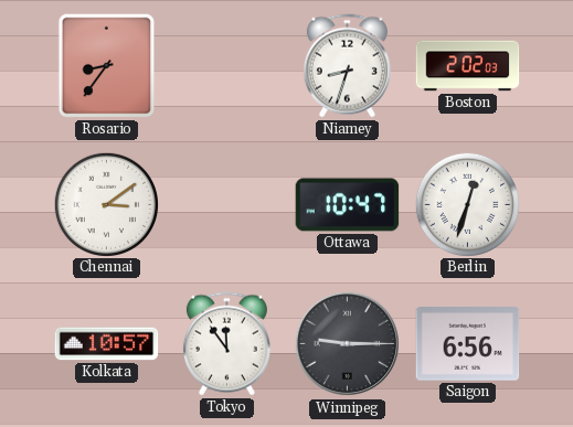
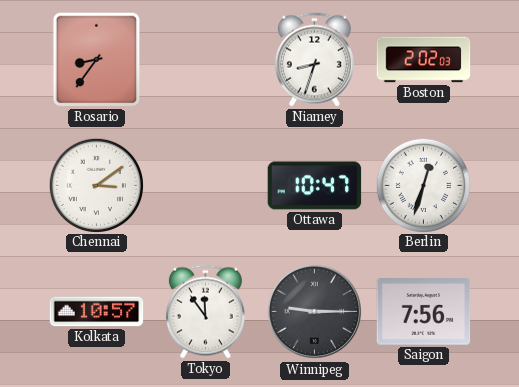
Saigon: 6:56 -> 7:56
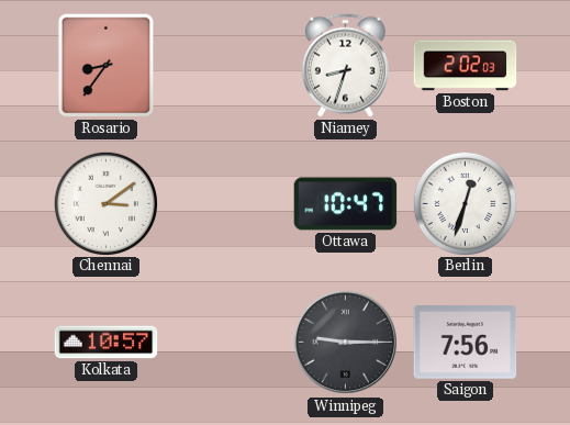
Tokyo: 11:54 -> none
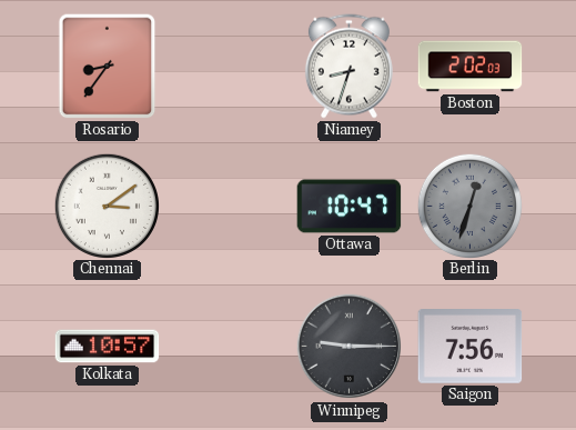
Berlin dial: white -> grey
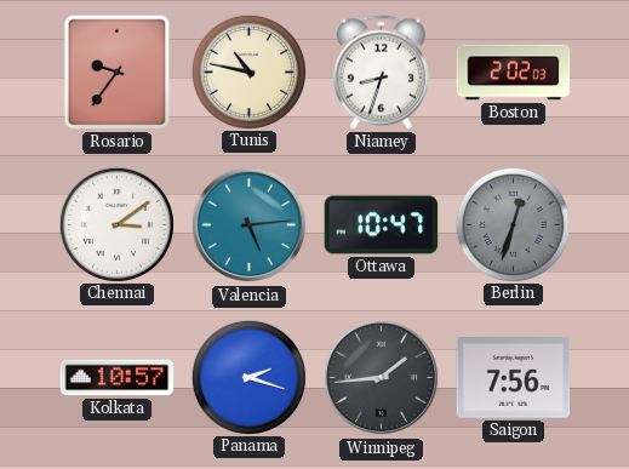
Rosario: 8:36 -> 9:36
Tunis: none -> 10:47
Valencia: none -> 5:14
Panama: none -> 2:18
Winnipeg: 9:15 -> 1:44
